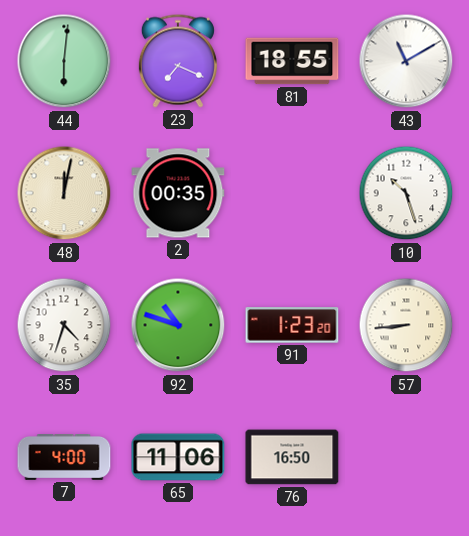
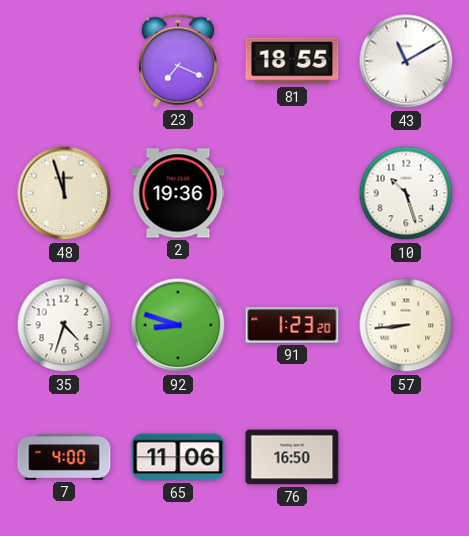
44: 6:01 -> none
48: 12:02 -> 11:57
2: 00:35 -> 19:36
92: 10:48 -> 8:48
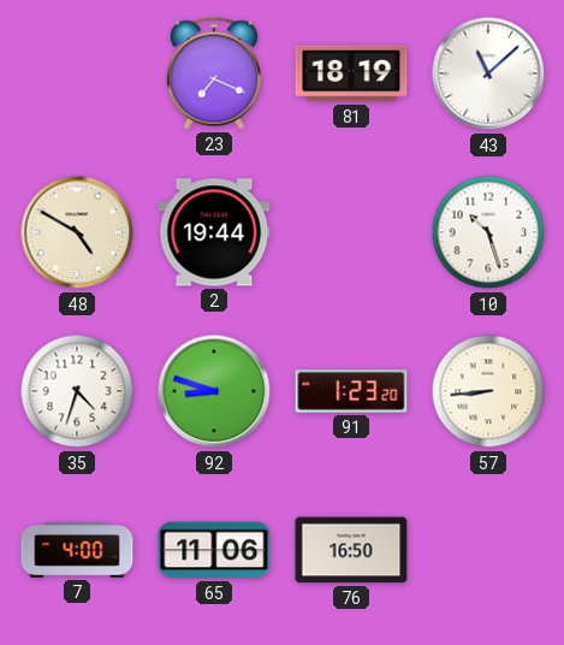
81: 18:55 -> 18:19
43: 11:10 -> 11:08
48: 11:57 -> 4:50
2: 19:36 -> 19:44
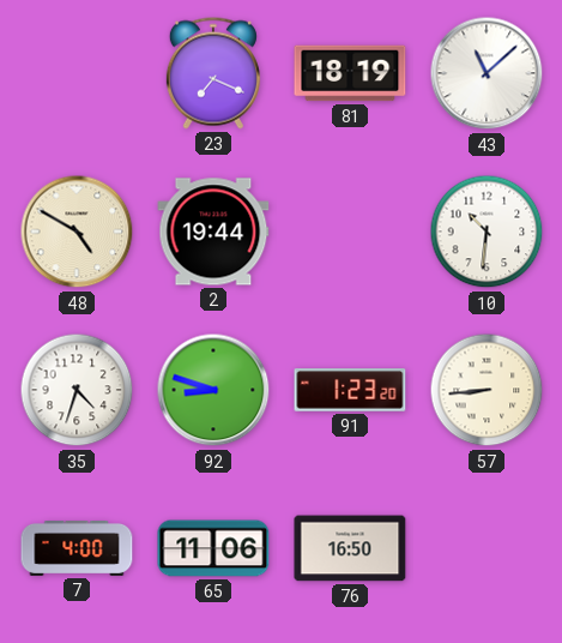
10: 10:27 -> 10:31
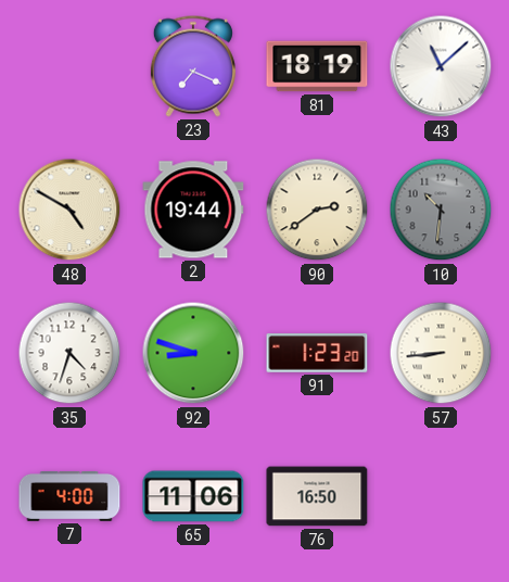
90: none -> 2:39
10 dial: white -> grey
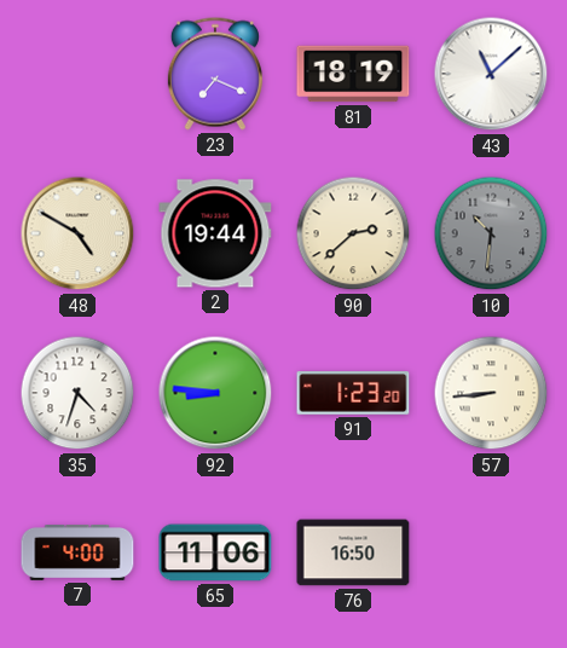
90: 2:39 -> 2:38
92: 8:48 -> 8:46
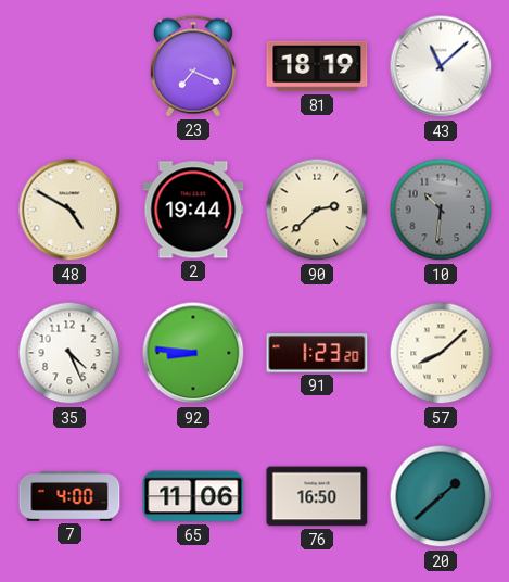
35: 4:33 -> 4:26
57: 8:44 -> 8:08
20: none -> 1:38
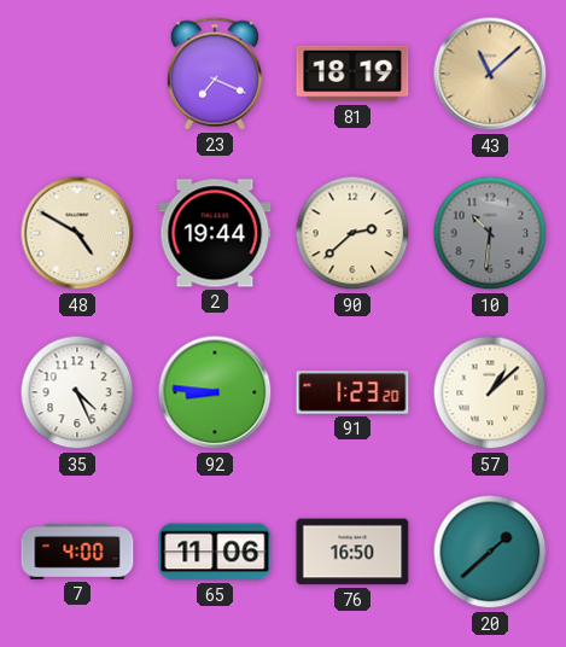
43 dial: white -> champagne
57: 8:08 -> 1:08
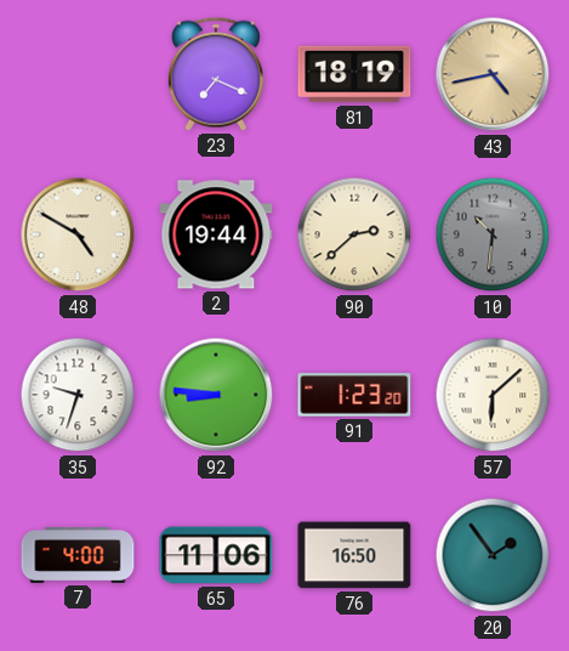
43: 11:08 -> 4:43
35: 4:26 -> 9:33
57: 1:08 -> 6:08
20: 1:38 -> 1:54
